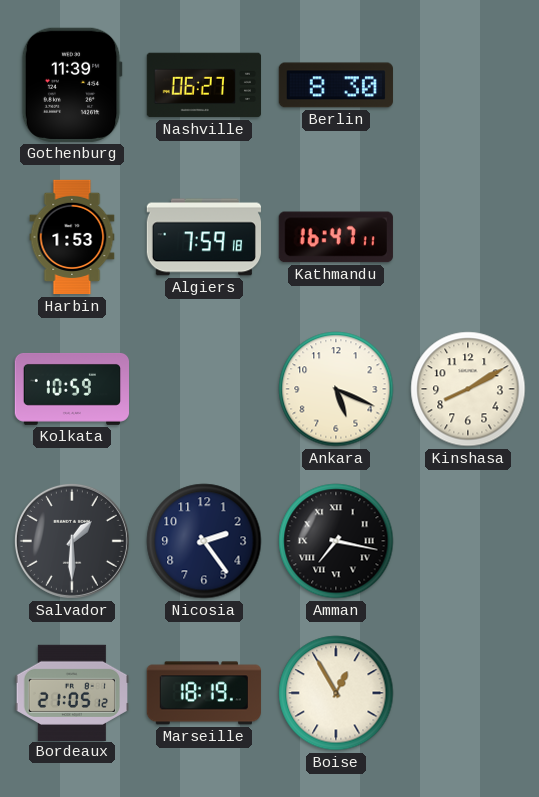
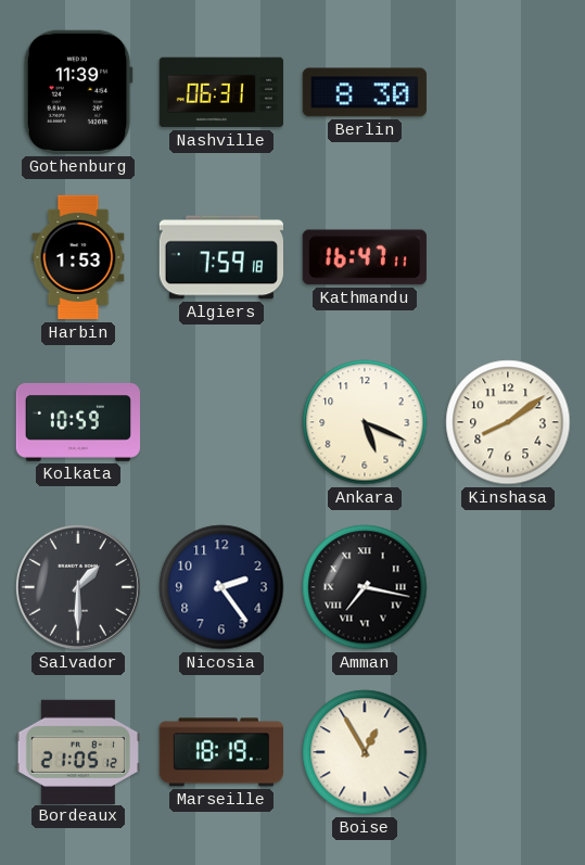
Nashville: 06:27 -> 06:31
Kinshasa: 8:10 -> 8:09
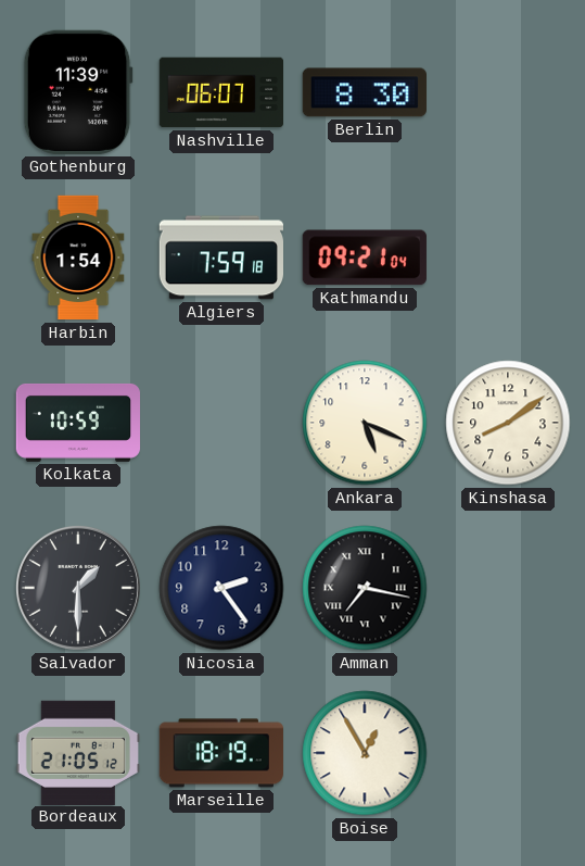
Nashville: 06:31 -> 06:07
Harbin: 1:53 -> 1:54
Kathmandu: 16:47 -> 09:21
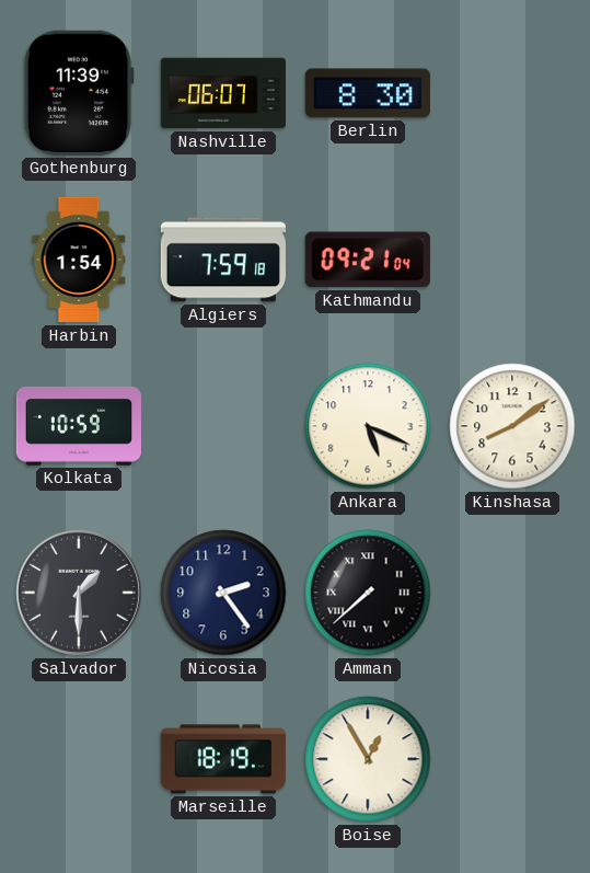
Amman: 7:17 -> 7:38
Bordeaux: 21:05 -> none
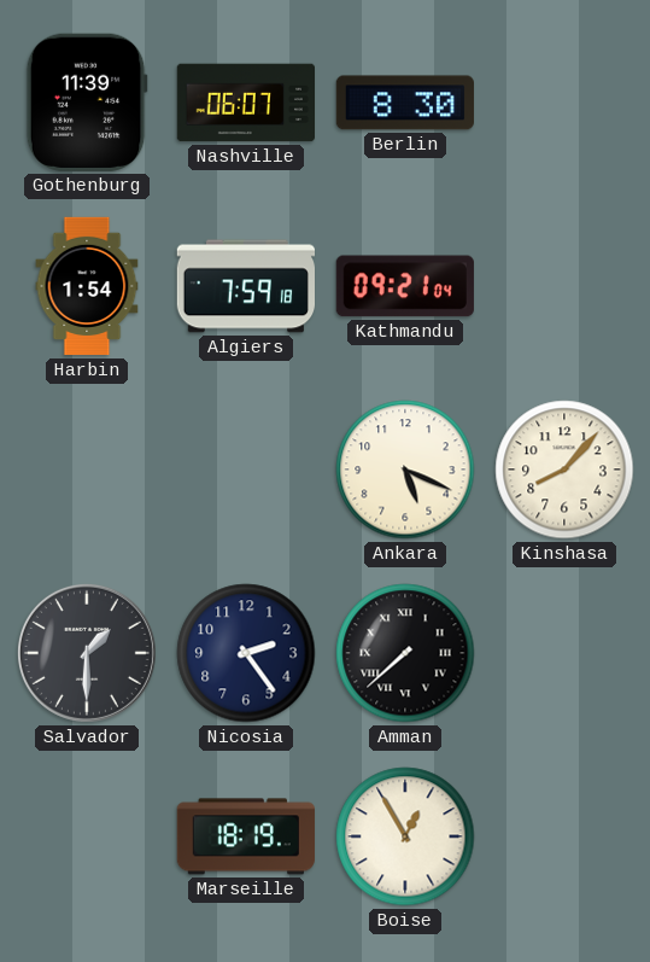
Kolkata: 10:59 -> none
Kinshasa: 8:09 -> 8:07
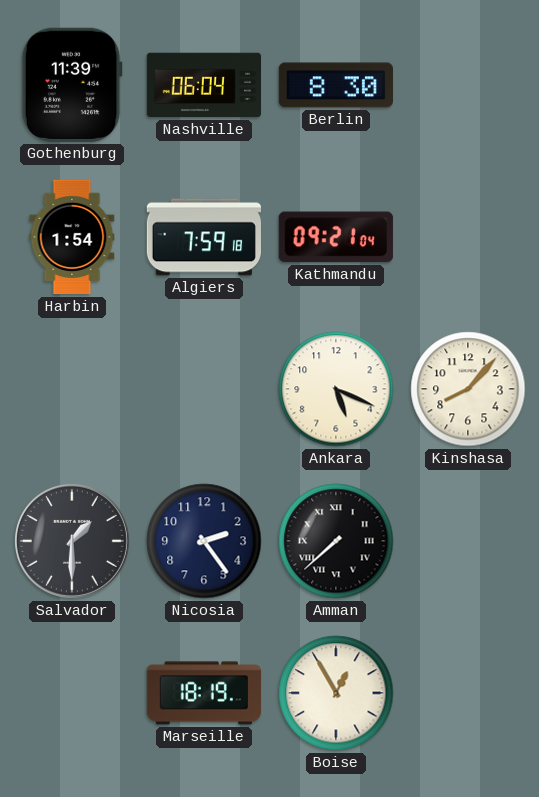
Nashville: 06:07 -> 06:04
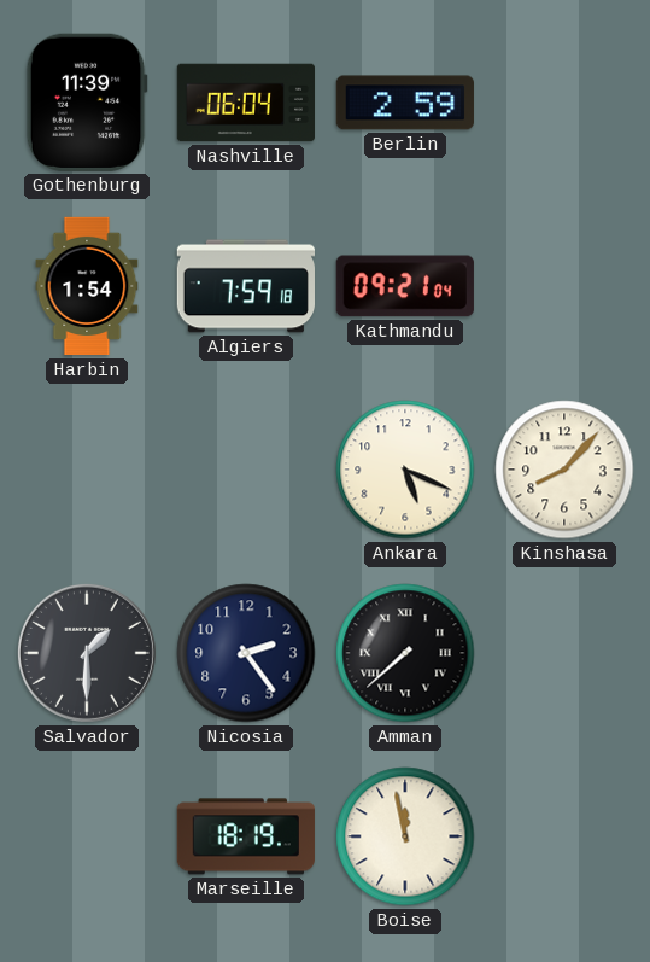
Berlin: 8:30 -> 2:59
Boise: 12:55 -> 11:58
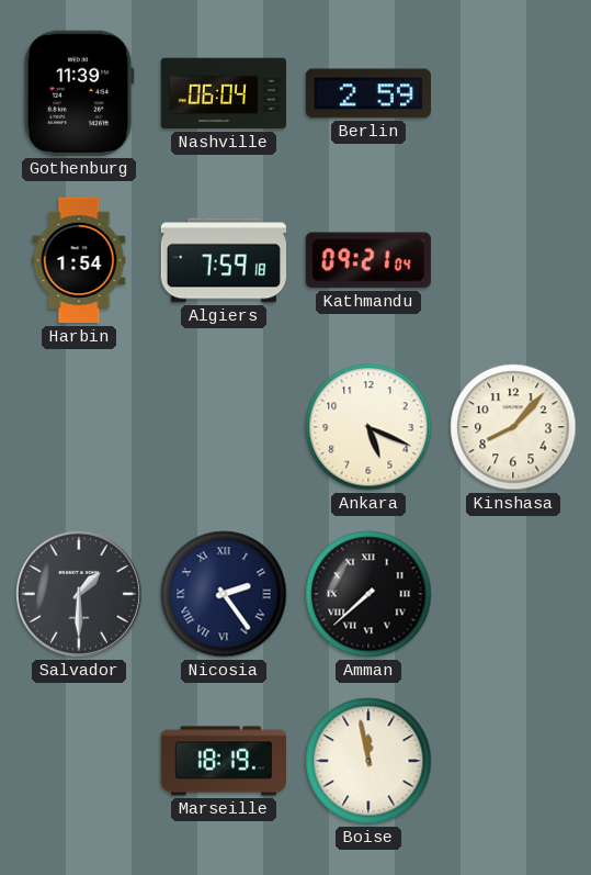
Nicosia numerals: Arabic -> Roman
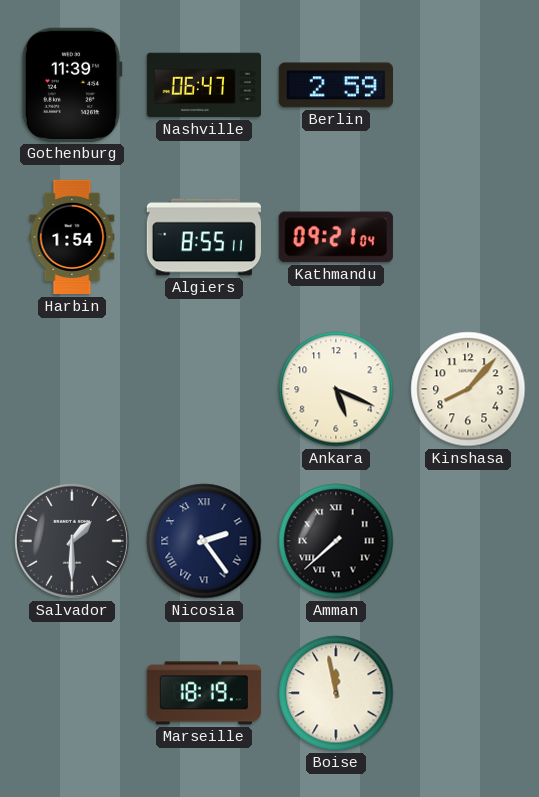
Nashville: 06:04 -> 06:47
Algiers: 7:59 -> 8:55
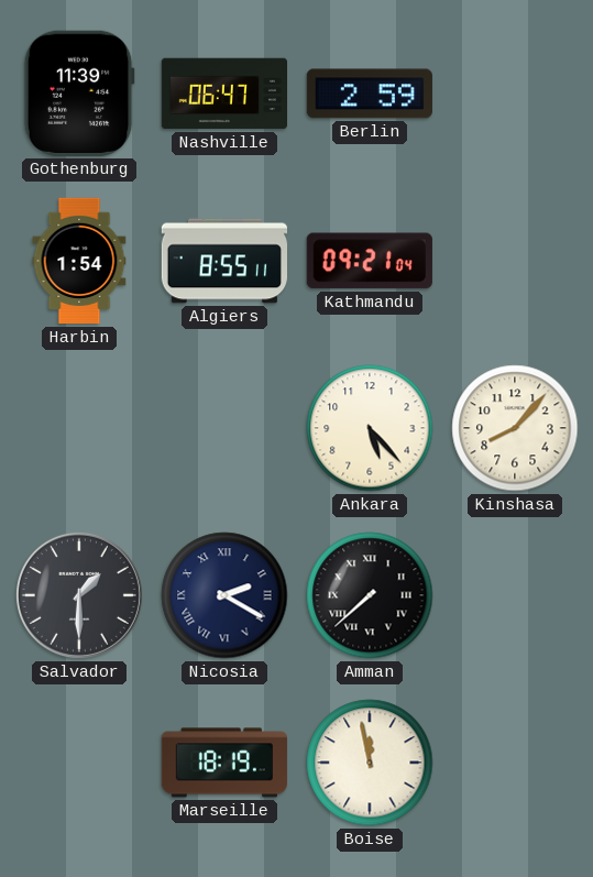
Ankara: 5:19 -> 5:23
Nicosia: 2:24 -> 2:20
